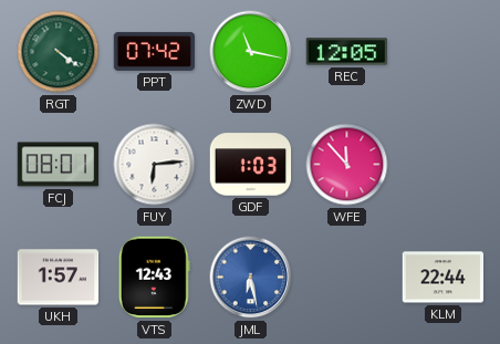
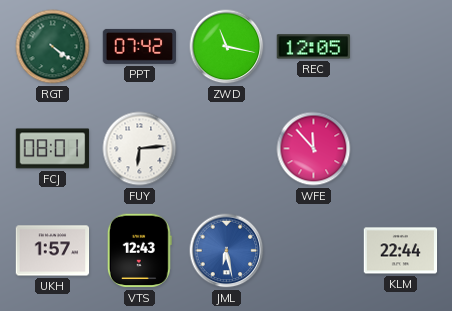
GDF: 1:03 -> none
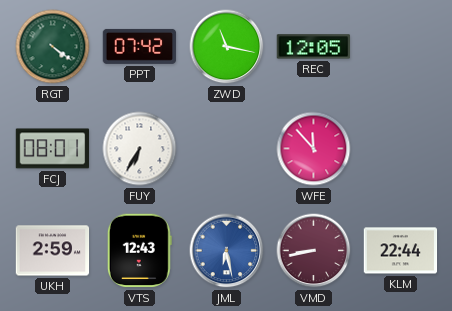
FUY: 6:14 -> 6:35
UKH: 1:57 -> 2:59
VMD: none -> 8:43
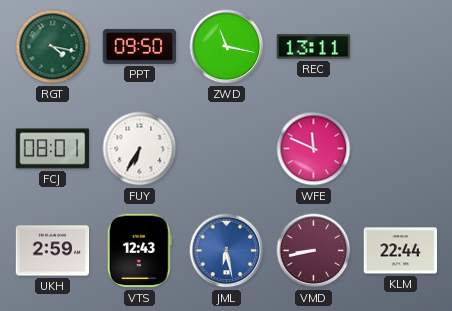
RGT: 4:21 -> 4:17
PPT: 07:42 -> 09:50
REC: 12:05 -> 13:11
WFE: 11:53 -> 11:49
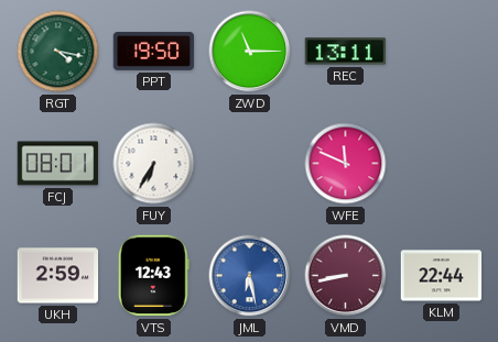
PPT: 09:50 -> 19:50
ZWD: 11:17 -> 11:15
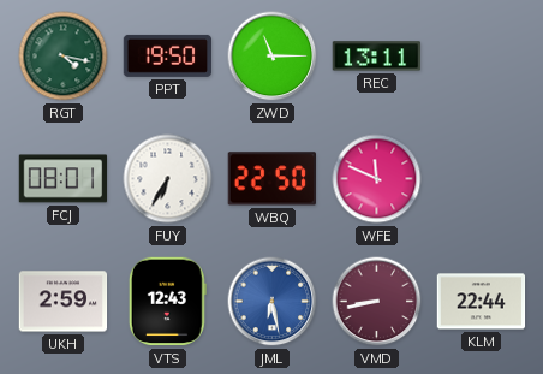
WBQ: none -> 22:50
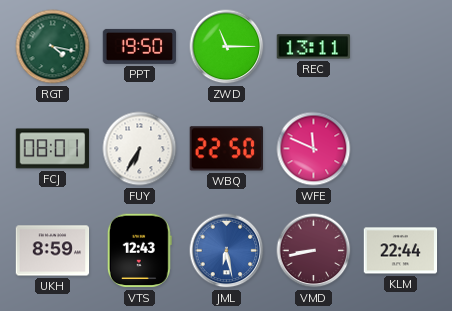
UKH: 2:59 -> 8:59
